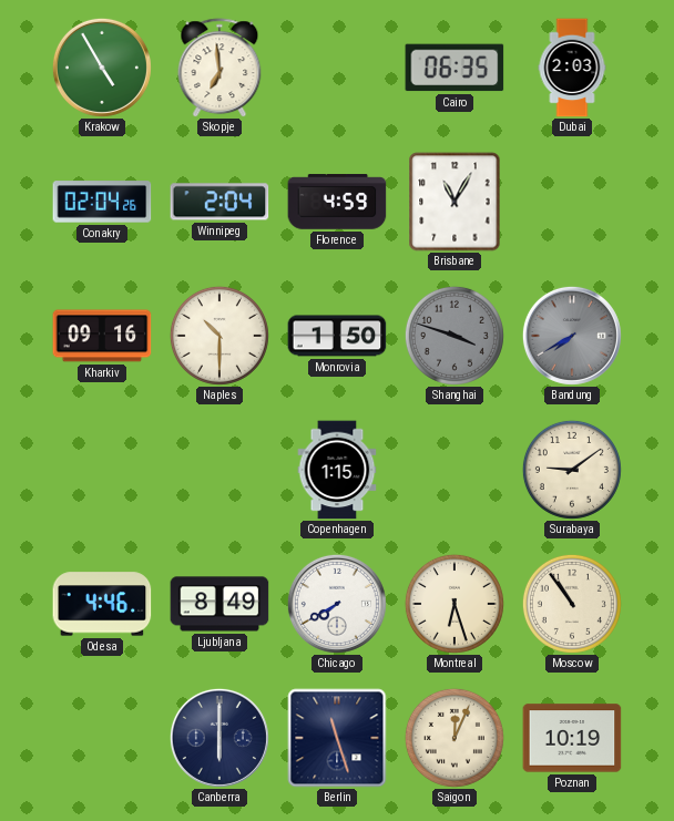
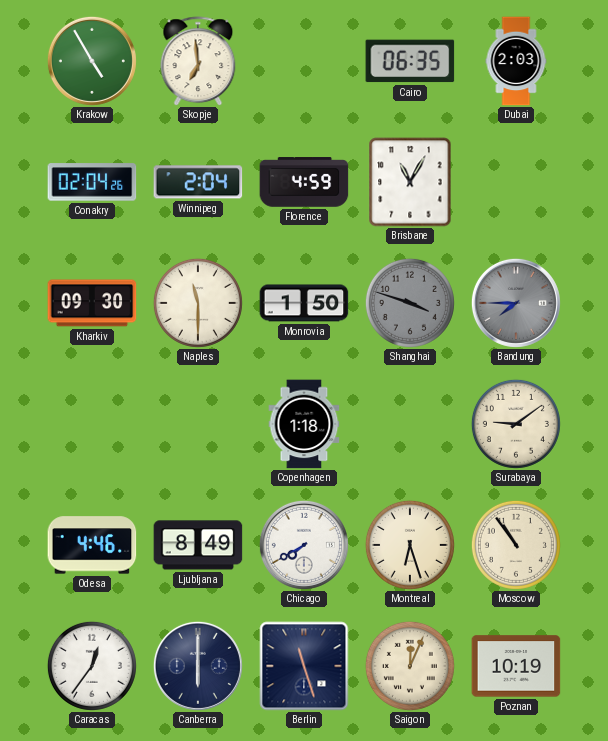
Kharkiv: 09:16 -> 09:30
Naples: 10:30 -> 11:30
Bandung: 7:40 -> 7:45
Copenhagen: 1:15 -> 1:18
Caracas: none -> 12:36
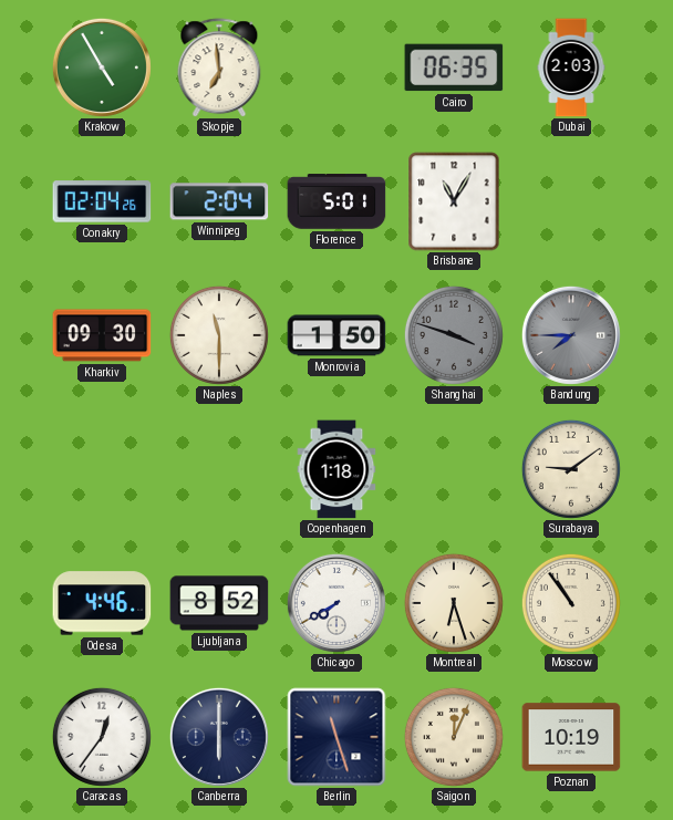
Florence: 4:59 -> 5:01
Ljubljana: 8:49 -> 8:52
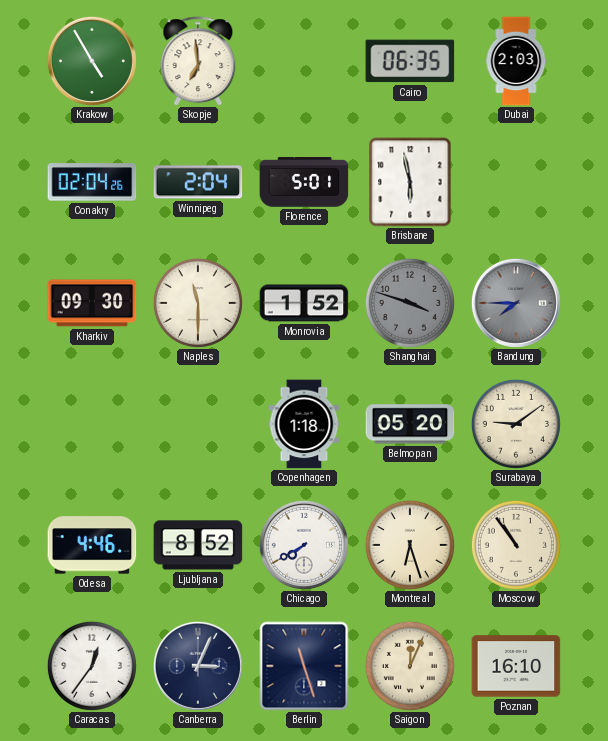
Brisbane: 11:05 -> 5:58
Monrovia: 1:50 -> 1:52
Belmopan: none -> 05:20
Canberra: 6:00 -> 3:04
Poznan: 10:19 -> 16:10
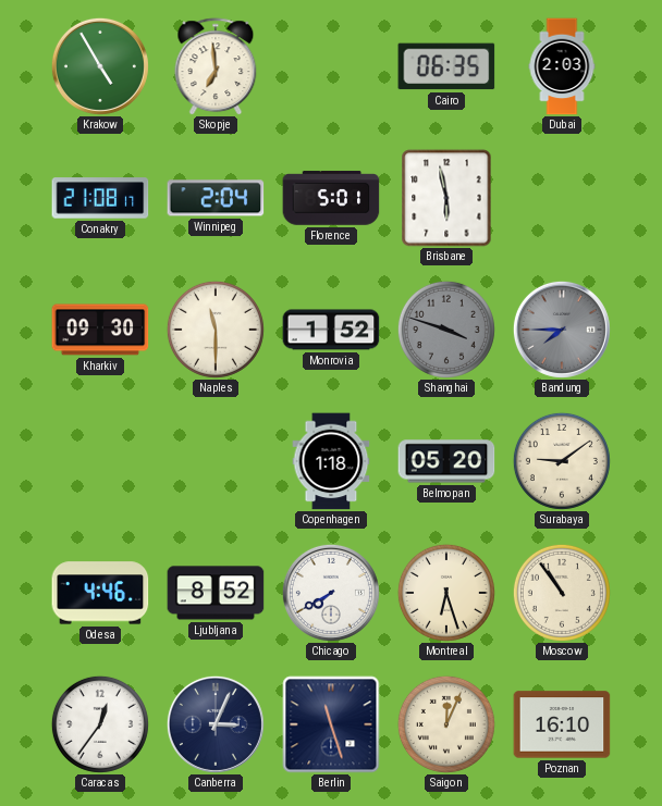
Conakry: 02:04 -> 21:08
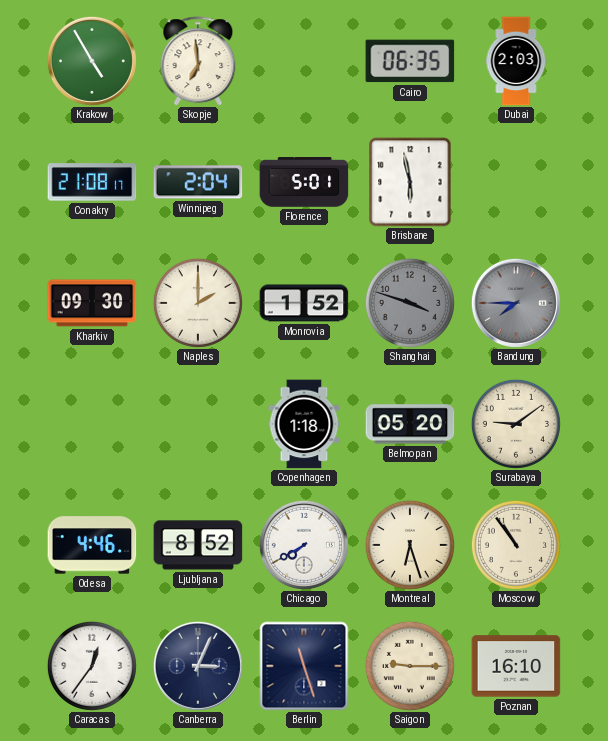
Naples: 11:30 -> 2:00
Saigon: 12:04 -> 9:15
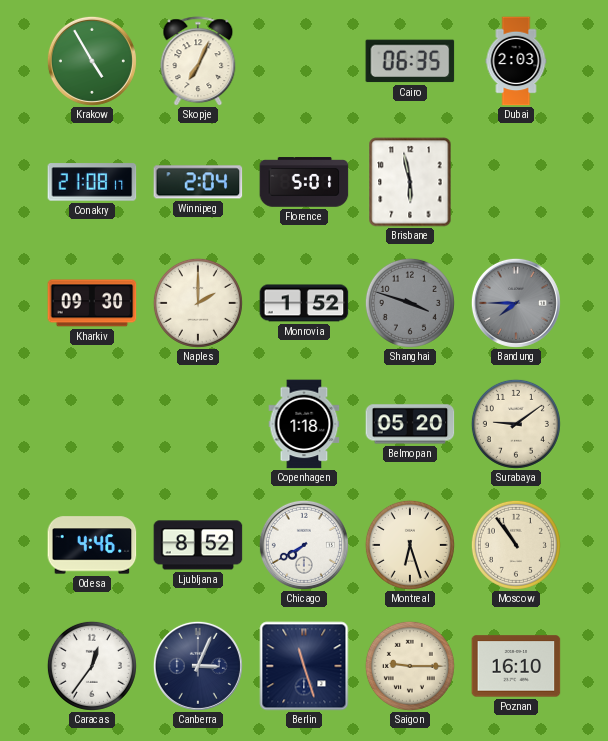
Skopje: 6:59 -> 7:04
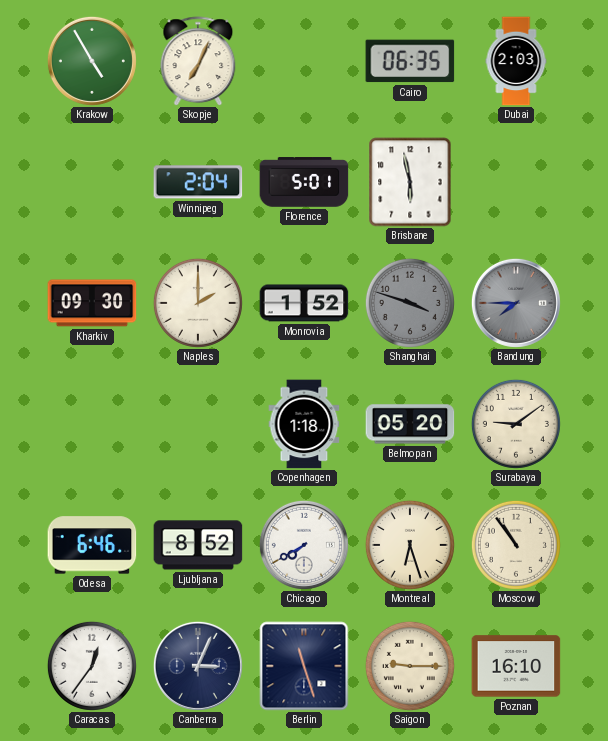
Conakry: 21:08 -> none
Odesa: 4:46 -> 6:46
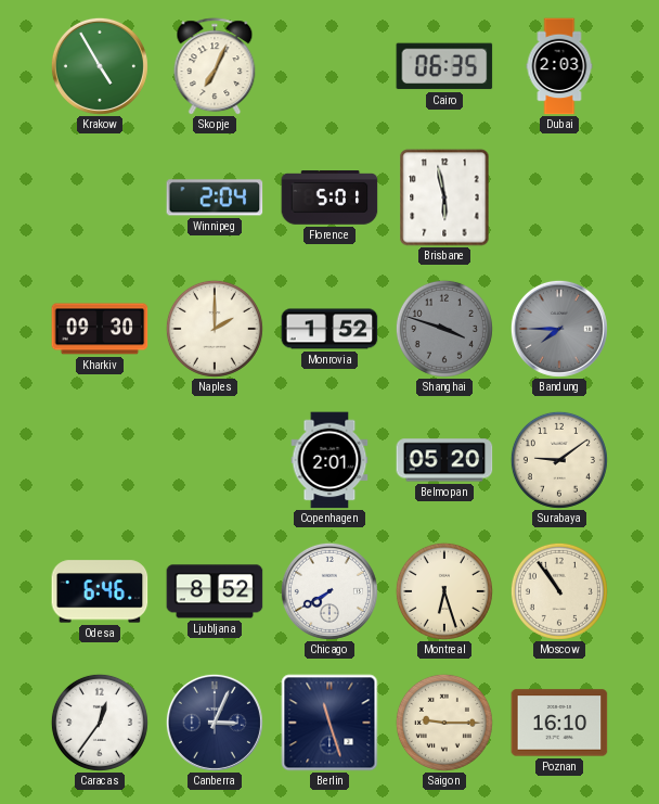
Copenhagen: 1:18 -> 2:01
